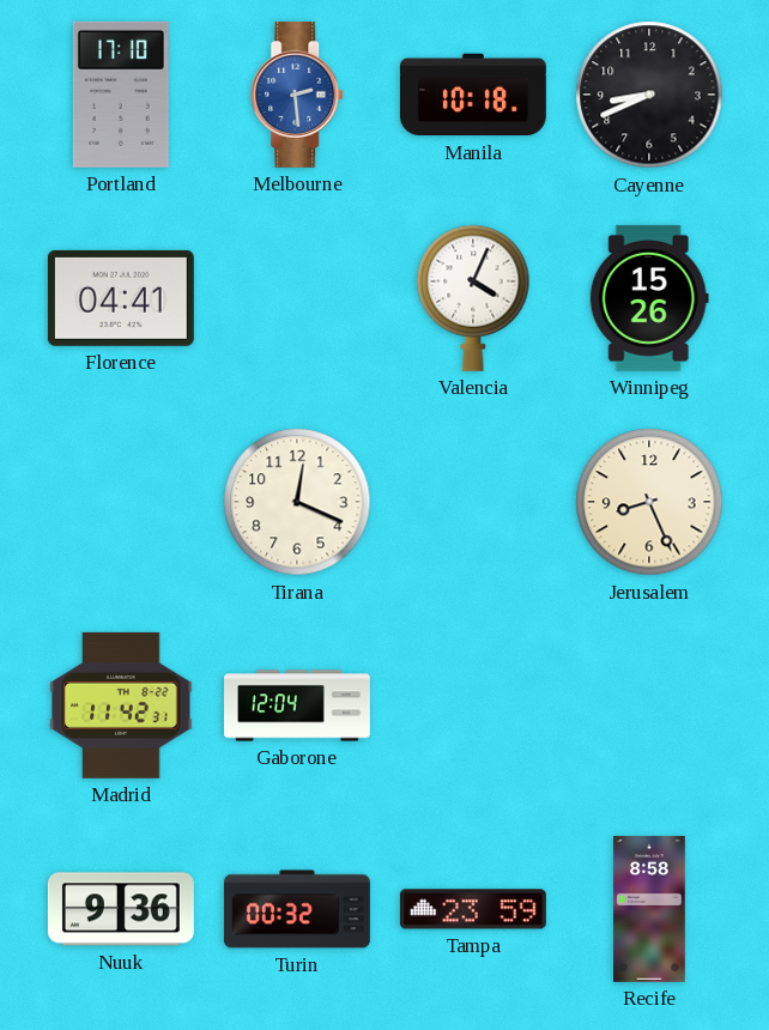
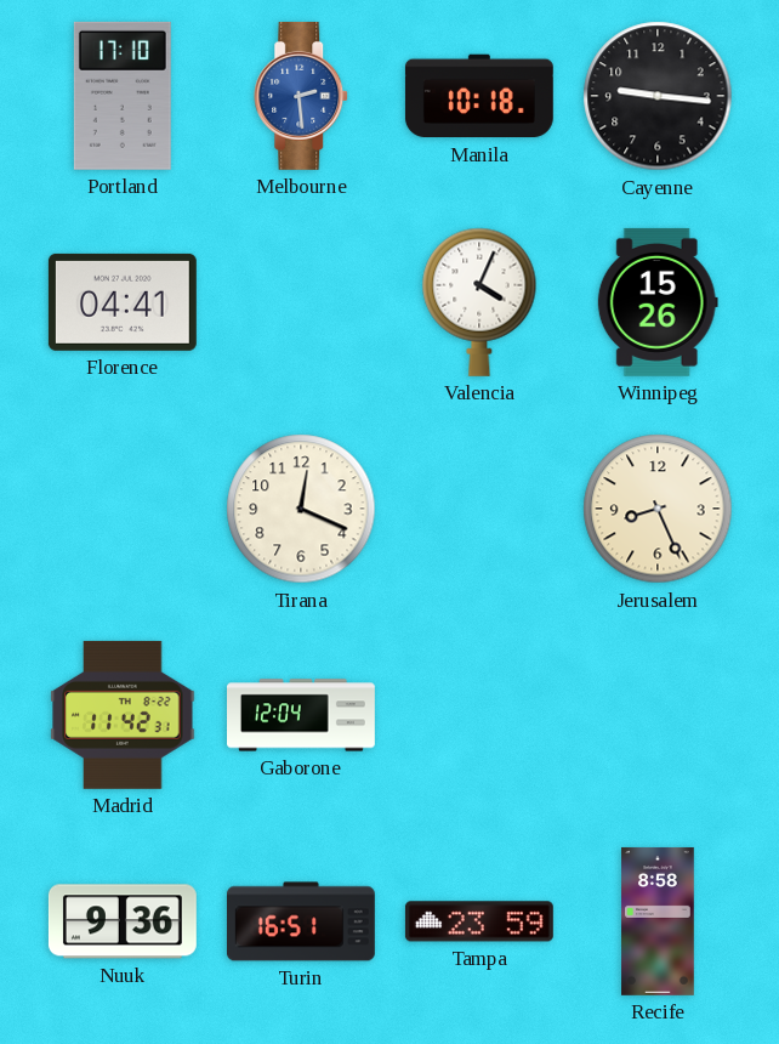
Cayenne: 8:41 -> 9:16
Turin: 00:32 -> 16:51
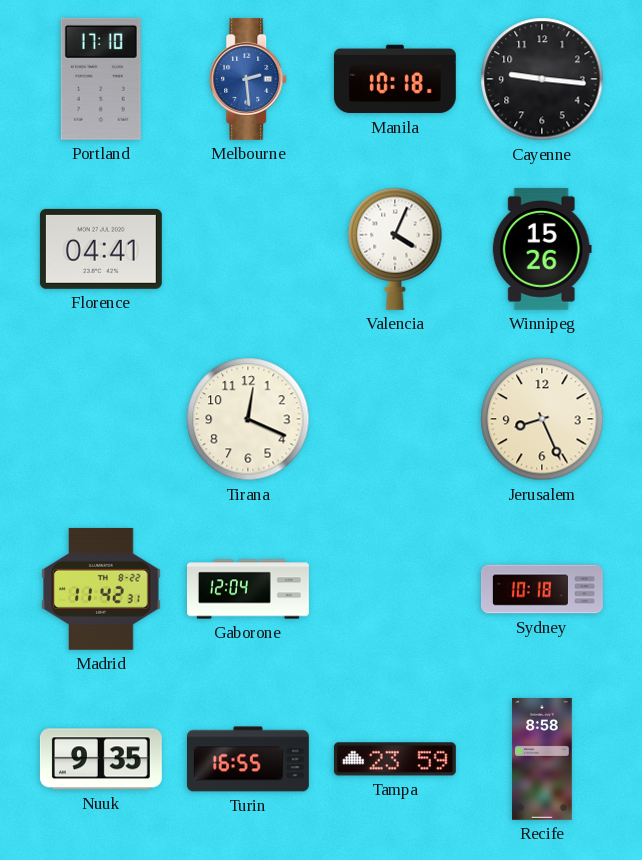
Sydney: none -> 10:18
Nuuk: 9:36 -> 9:35
Turin: 16:51 -> 16:55
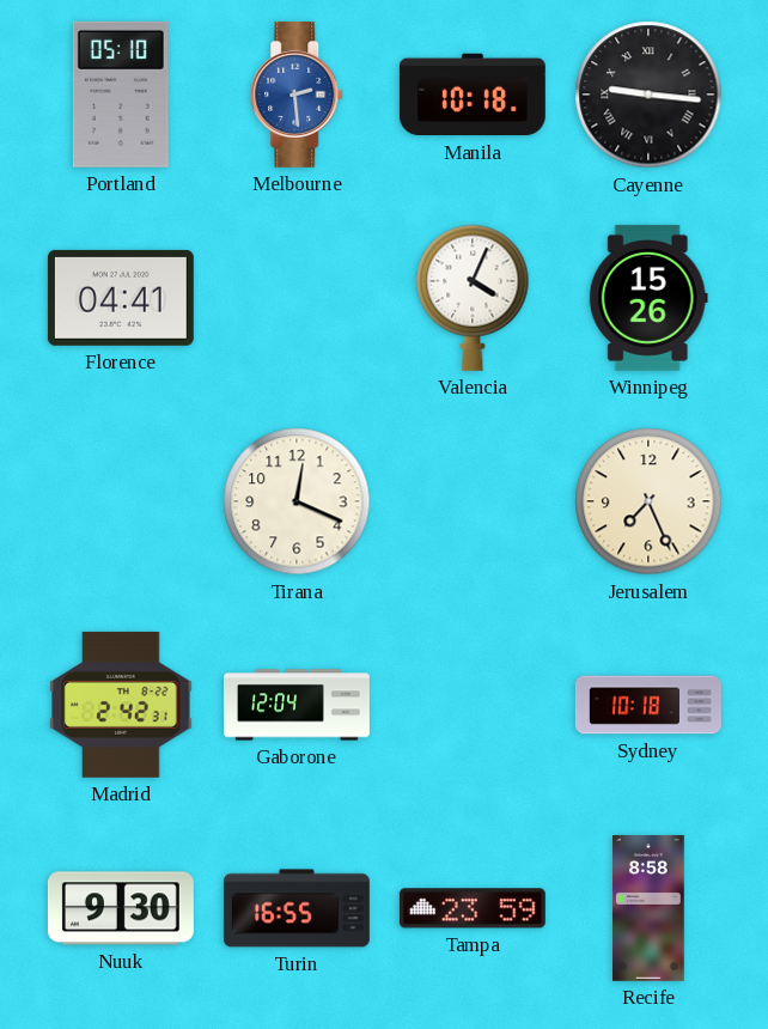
Portland: 17:10 -> 05:10
Cayenne numerals: Arabic -> Roman
Jerusalem: 8:26 -> 7:26
Madrid: 11:42 -> 2:42
Nuuk: 9:35 -> 9:30
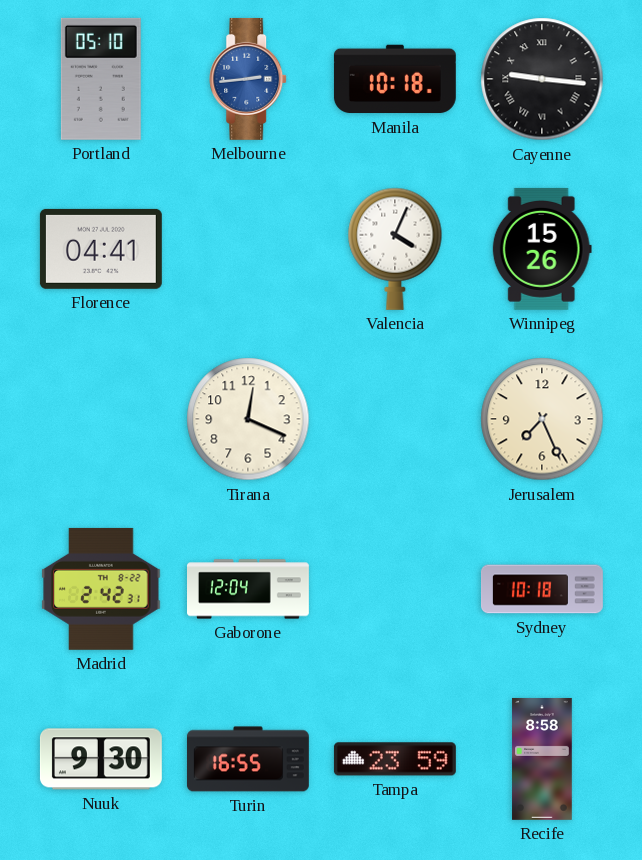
Melbourne: 2:29 -> 2:44
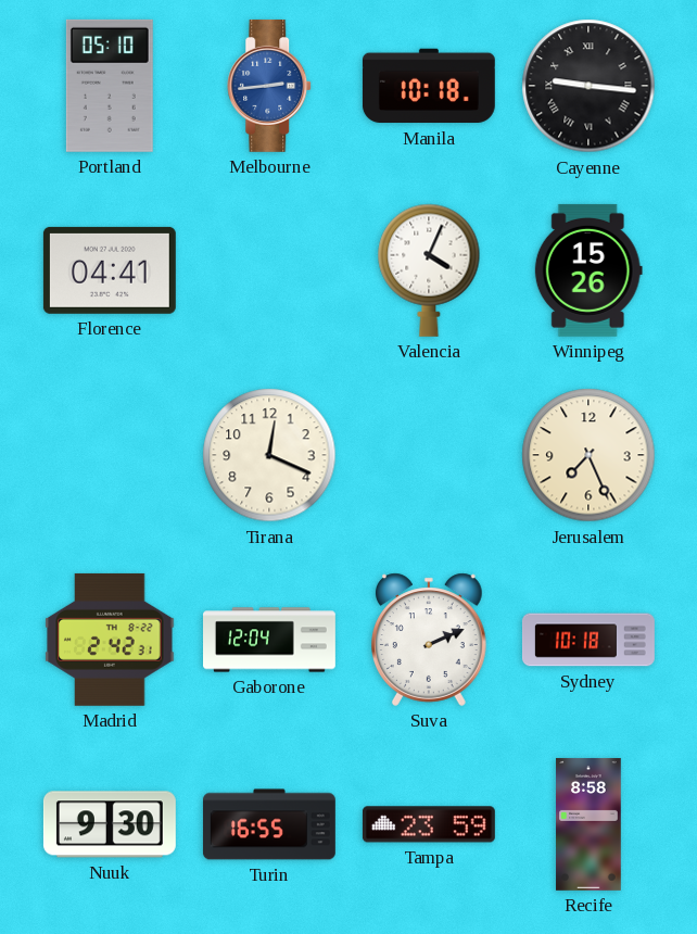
Suva: none -> 2:11
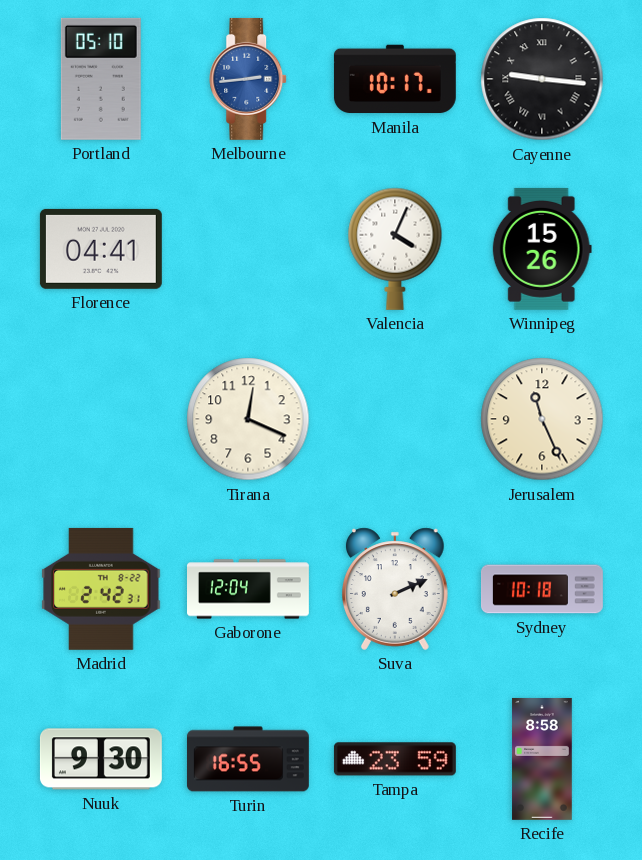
Manila: 10:18 -> 10:17
Jerusalem: 7:26 -> 11:26
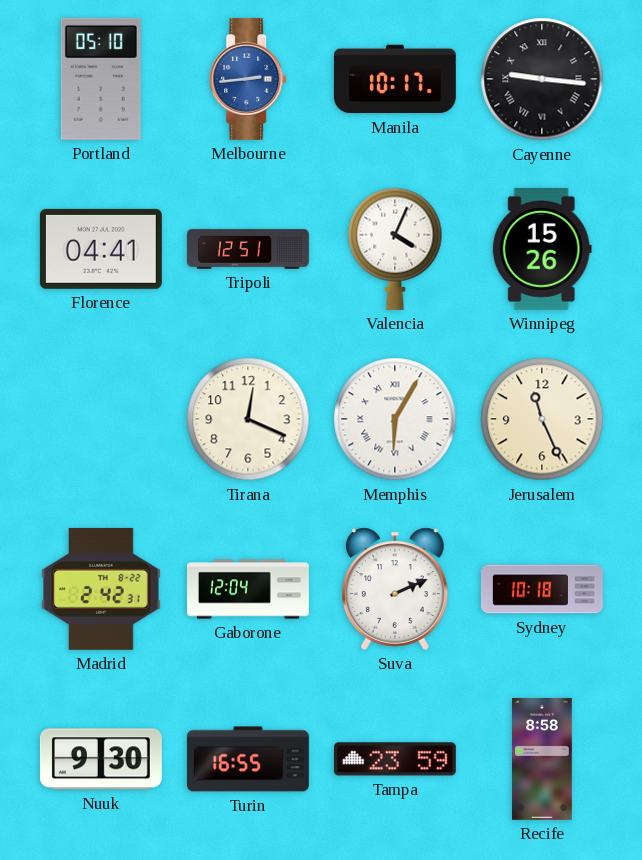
Tripoli: none -> 12:51
Memphis: none -> 6:05
